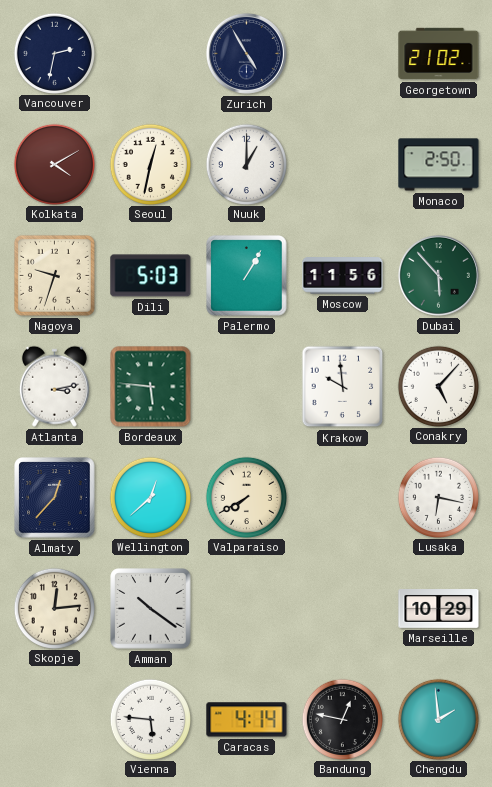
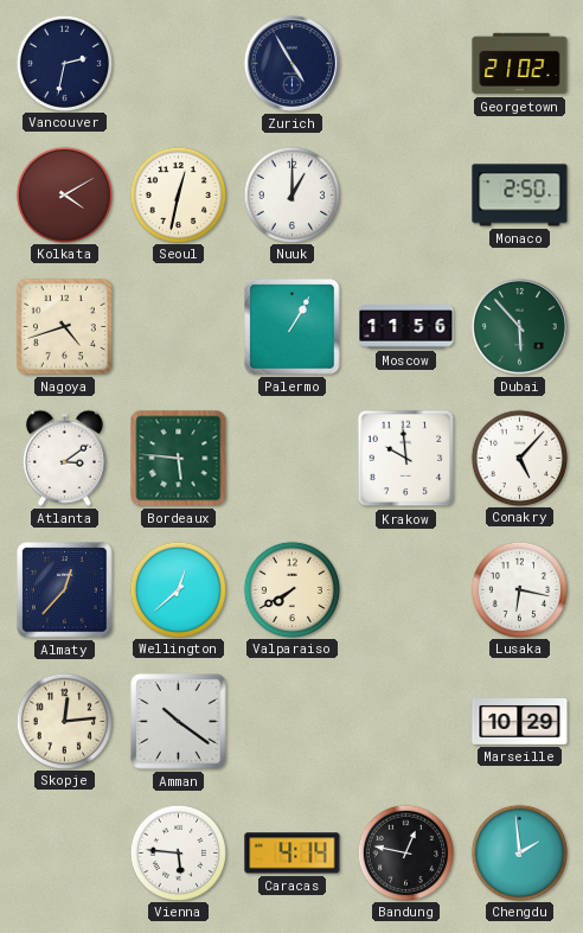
Nagoya: 9:33 -> 4:42
Dili: 5:03 -> none
Atlanta: 3:13 -> 3:09
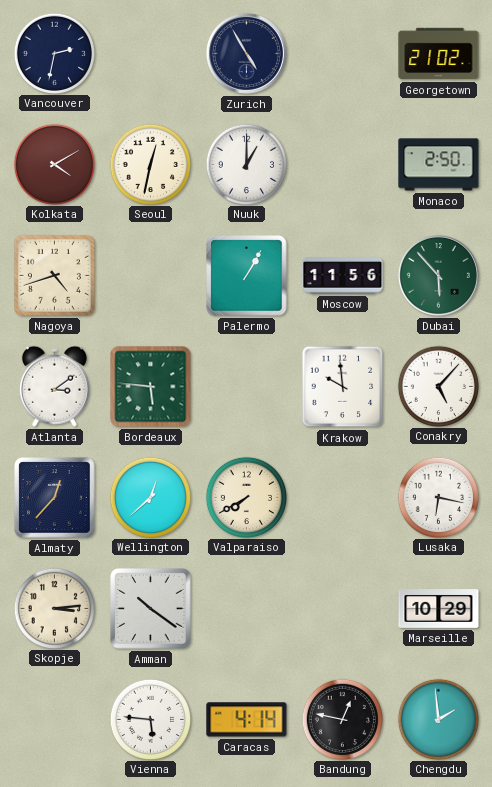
Skopje: 12:14 -> 3:14
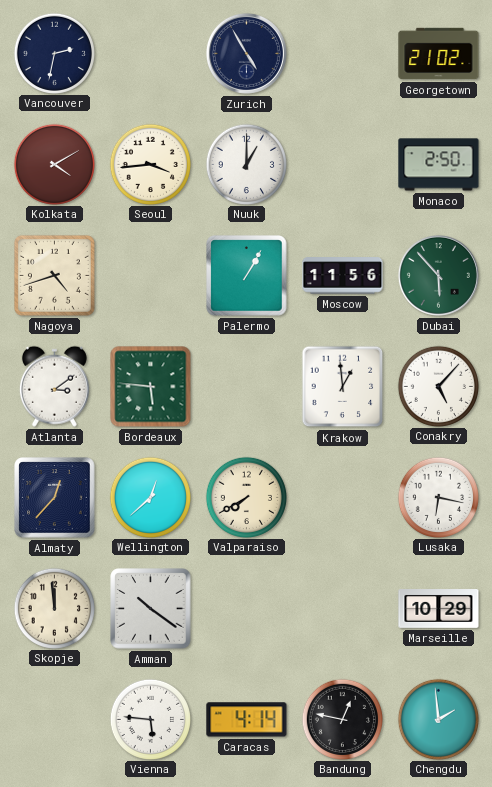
Seoul: 12:32 -> 3:44
Krakow: 9:59 -> 12:59
Skopje: 3:14 -> 11:59
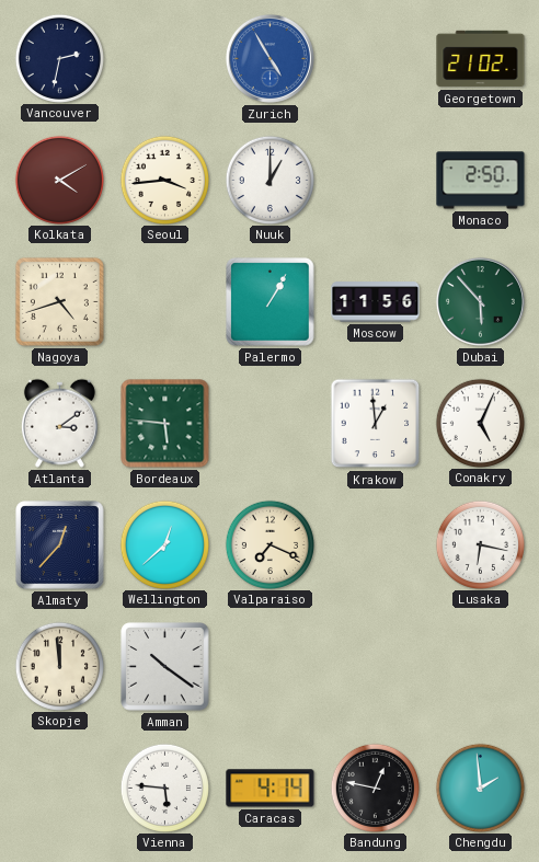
Zurich dial: navy -> blue
Conakry: 5:07 -> 5:04
Valparaiso: 7:40 -> 7:19
Marseille: 10:29 -> none
